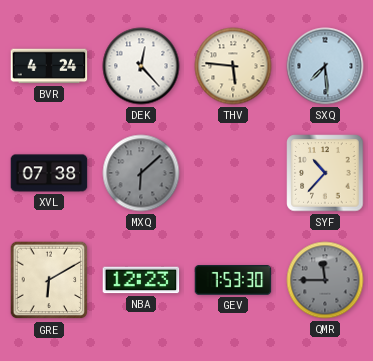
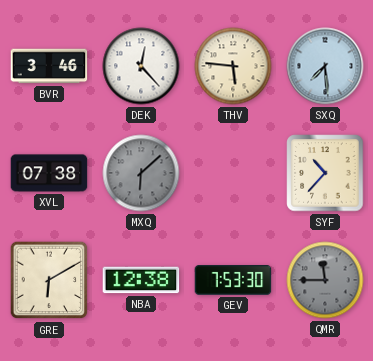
BVR: 4:24 -> 3:46
NBA: 12:23 -> 12:38
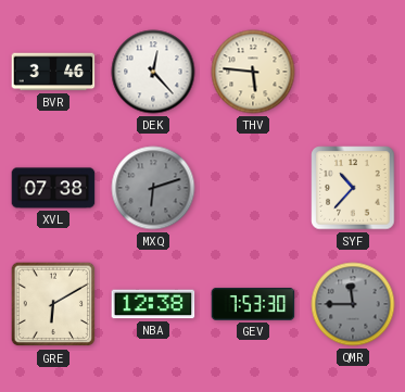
SXQ: 7:29 -> none
MXQ: 6:08 -> 6:12
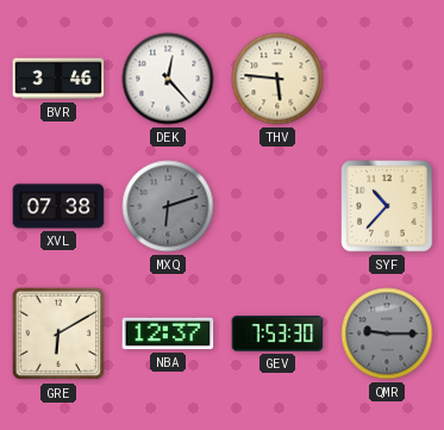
NBA: 12:38 -> 12:37
QMR: 11:45 -> 9:15
